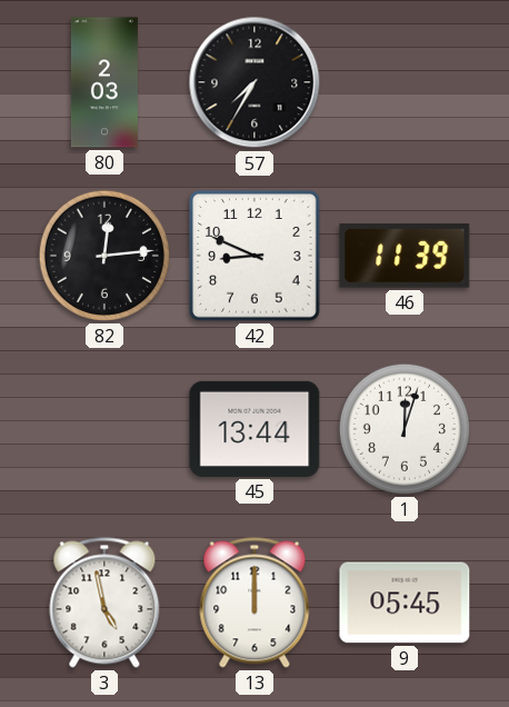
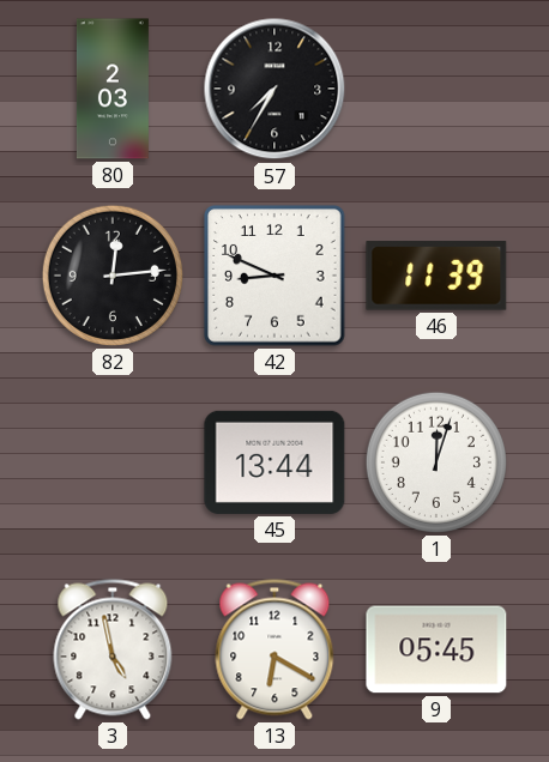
13: 12:00 -> 6:20
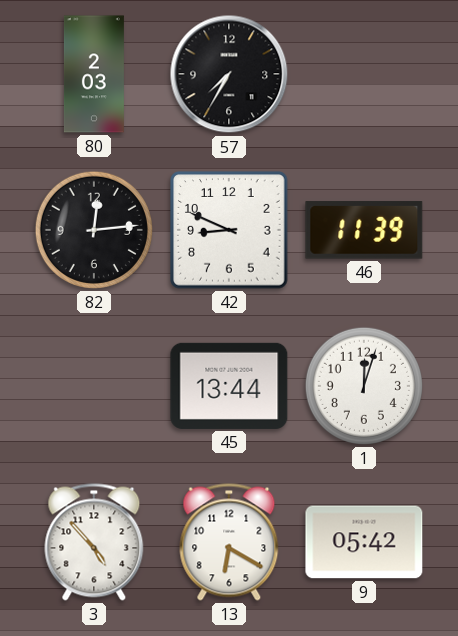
3: 4:58 -> 4:53
9: 05:45 -> 05:42
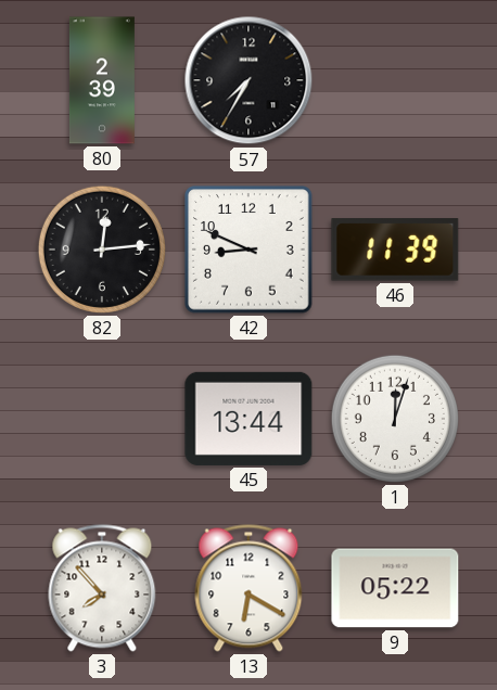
80: 2:03 -> 2:39
3: 4:53 -> 7:53
9: 05:42 -> 05:22
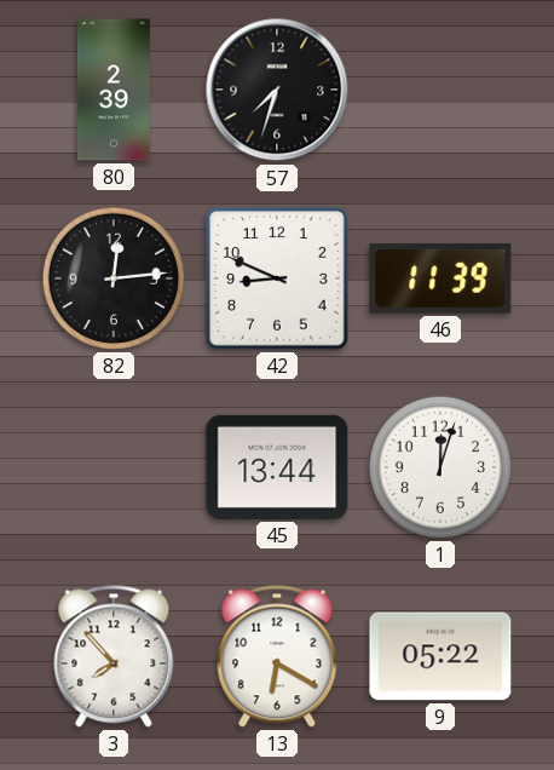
57: 7:35 -> 7:33
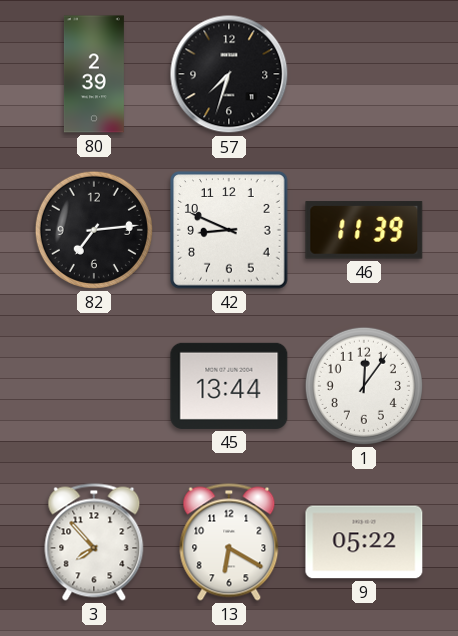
82: 12:14 -> 7:14
1: 12:03 -> 12:06
